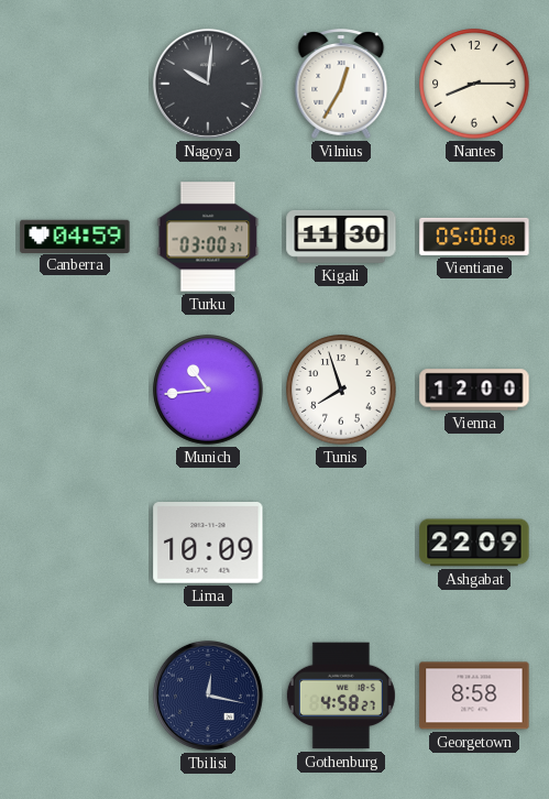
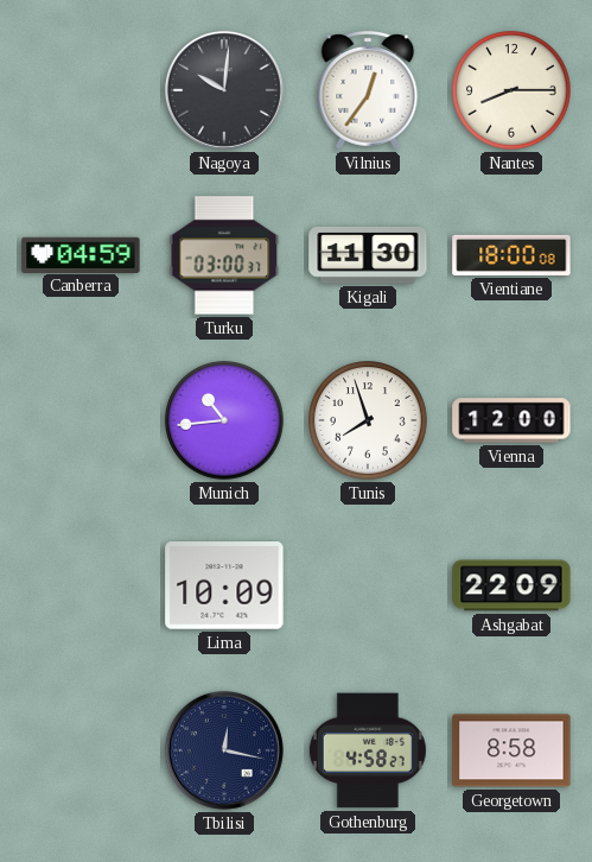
Vilnius: 12:35 -> 12:36
Vientiane: 05:00 -> 18:00
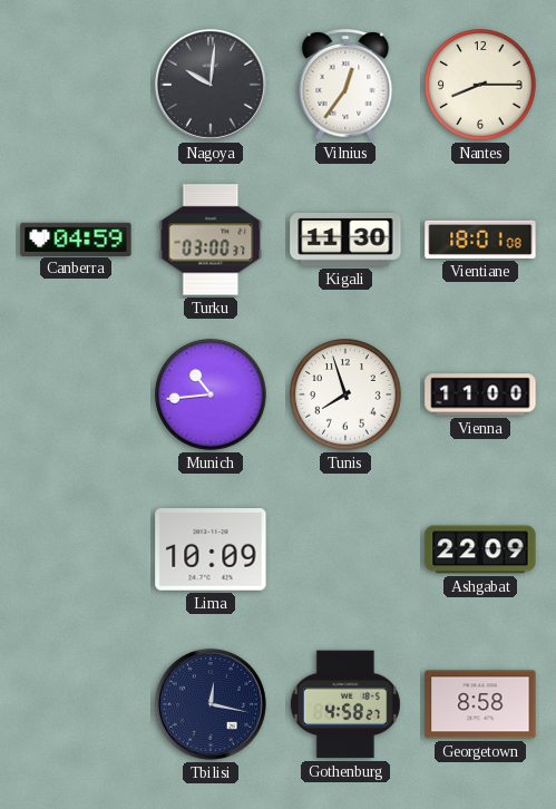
Vientiane: 18:00 -> 18:01
Vienna: 12:00 -> 11:00
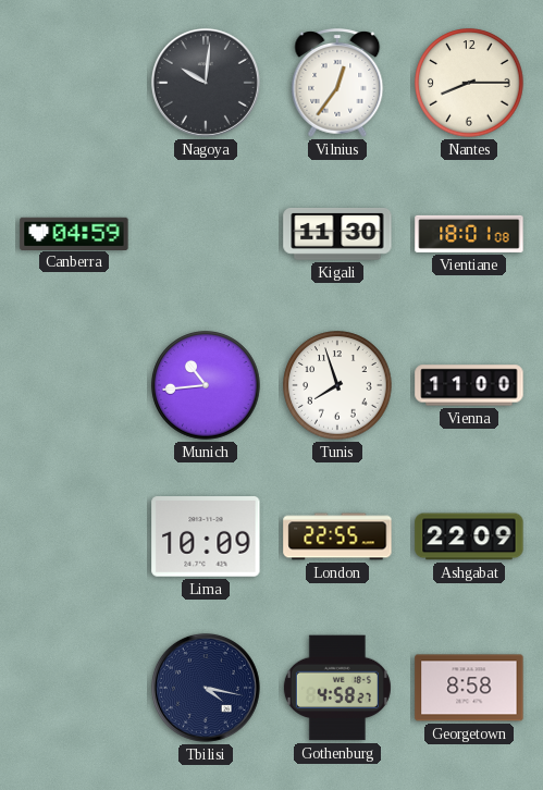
Turku: 03:00 -> none
London: none -> 22:55
Tbilisi: 12:17 -> 4:17
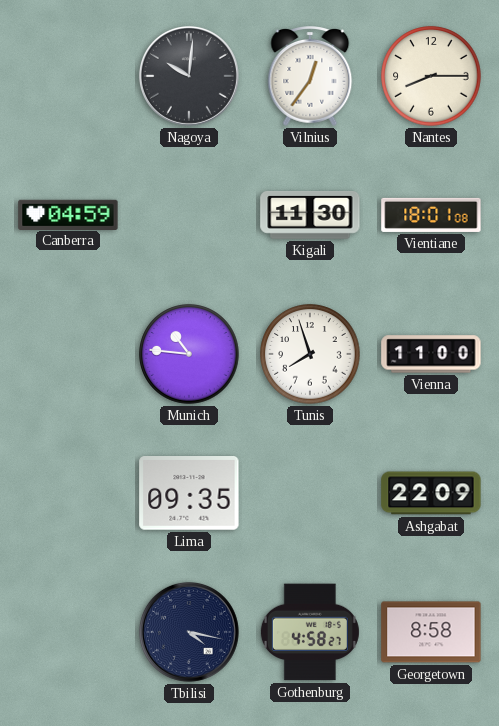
Munich: 10:44 -> 10:46
Lima: 10:09 -> 09:35
London: 22:55 -> none
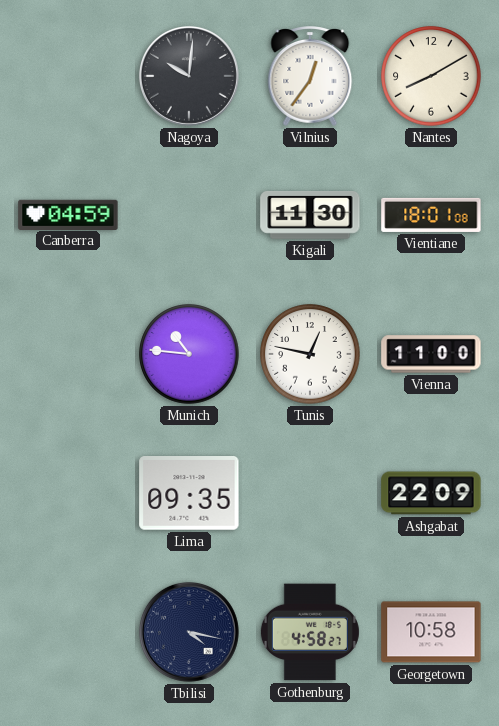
Nantes: 8:15 -> 8:10
Tunis: 7:57 -> 12:47
Georgetown: 8:58 -> 10:58
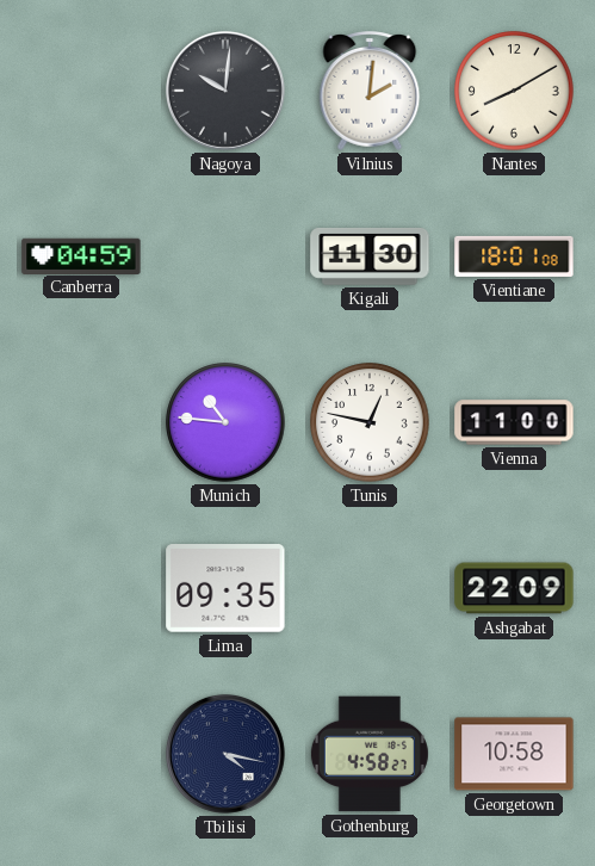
Vilnius: 12:36 -> 2:01
